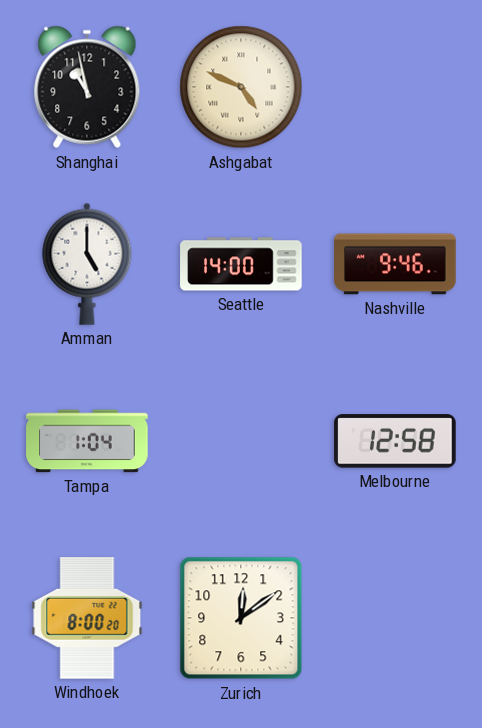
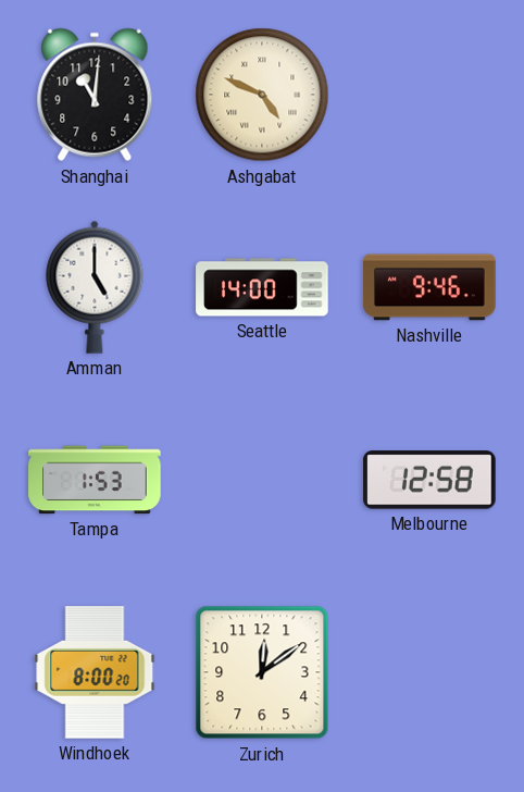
Shanghai: 10:58 -> 11:01
Tampa: 1:04 -> 1:53
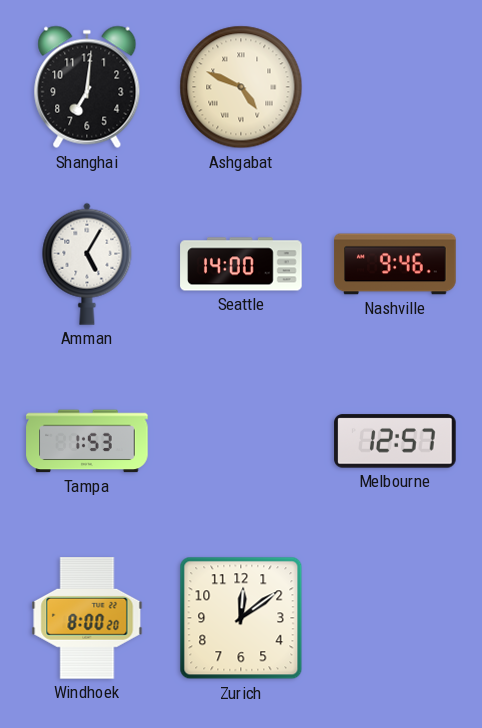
Shanghai: 11:01 -> 7:01
Amman: 5:00 -> 5:05
Melbourne: 12:58 -> 12:57
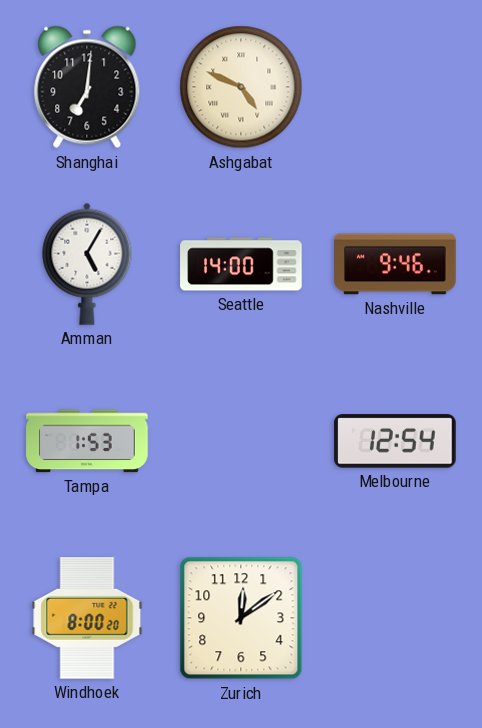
Melbourne: 12:57 -> 12:54
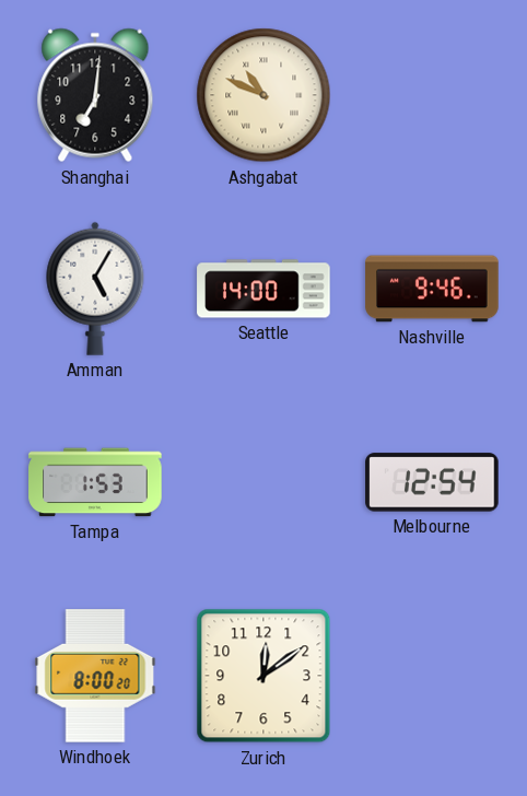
Ashgabat: 4:49 -> 10:49
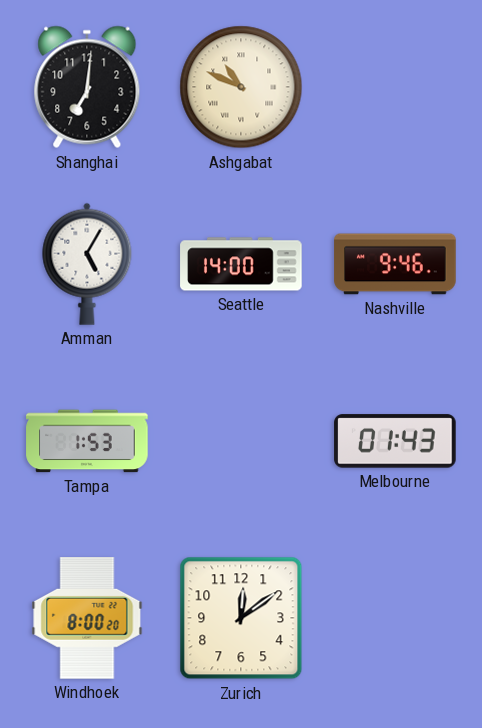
Melbourne: 12:54 -> 01:43
